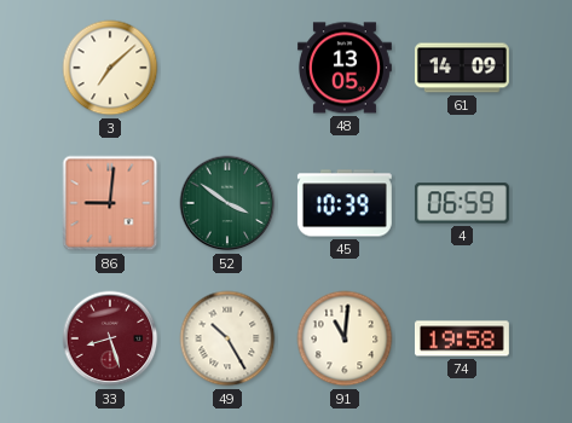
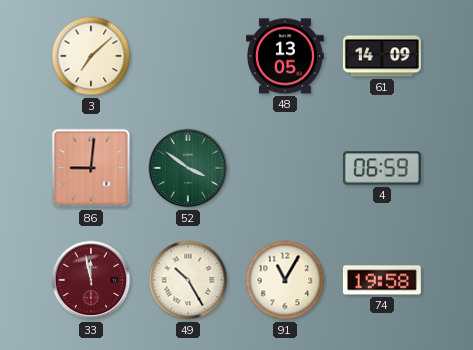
45: 10:39 -> none
33: 8:27 -> 11:58
91: 11:01 -> 11:05
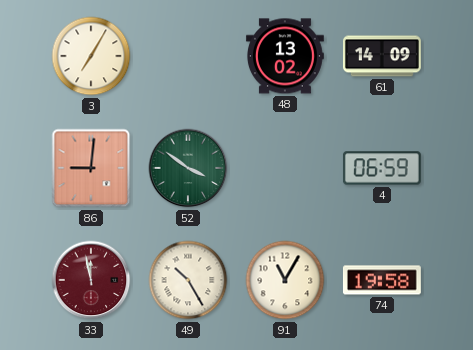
3: 7:08 -> 7:05
48: 13:05 -> 13:02
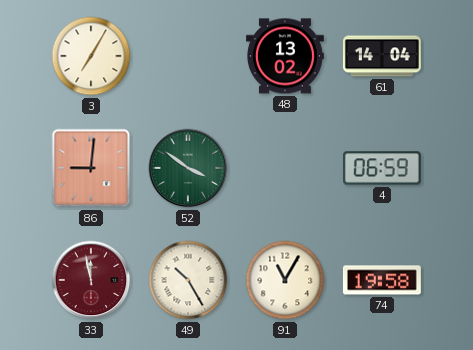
61: 14:09 -> 14:04
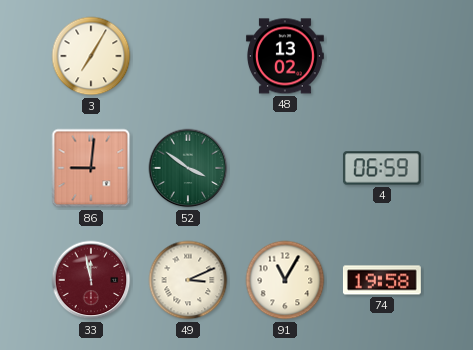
61: 14:04 -> none
49: 10:25 -> 3:11
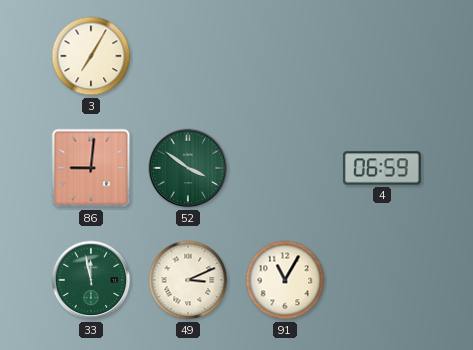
48: 13:02 -> none
33 dial: burgundy -> green
74: 19:58 -> none
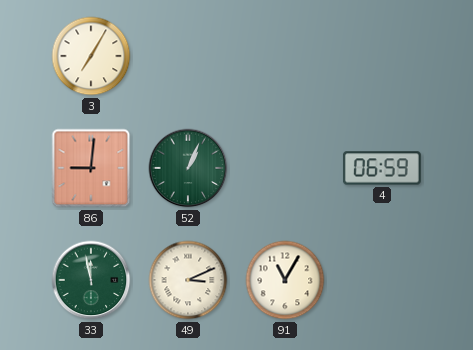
52: 3:51 -> 1:04
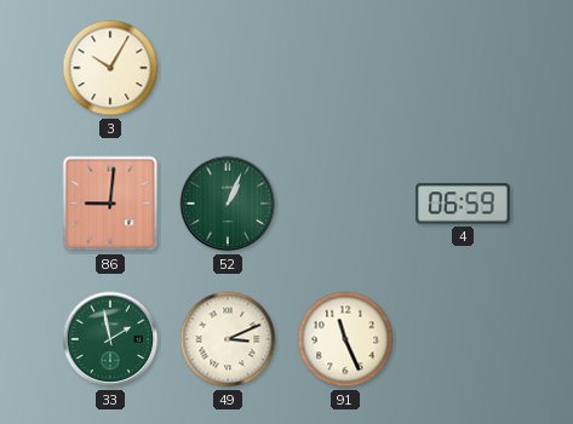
3: 7:05 -> 10:05
33: 11:58 -> 1:58
91: 11:05 -> 11:26
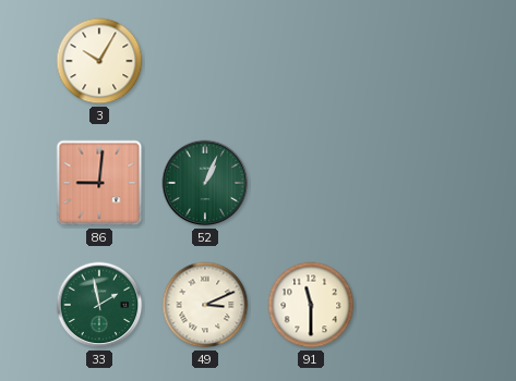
4: 06:59 -> none
91: 11:26 -> 11:30
